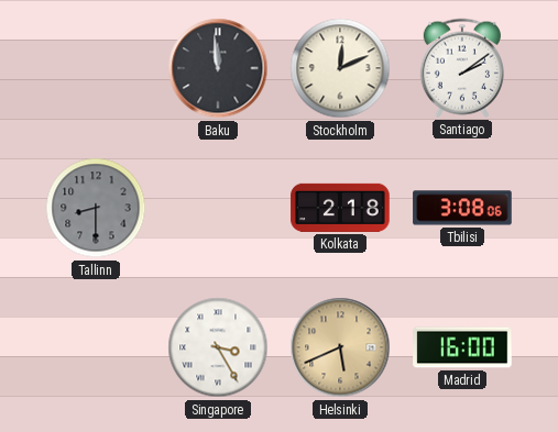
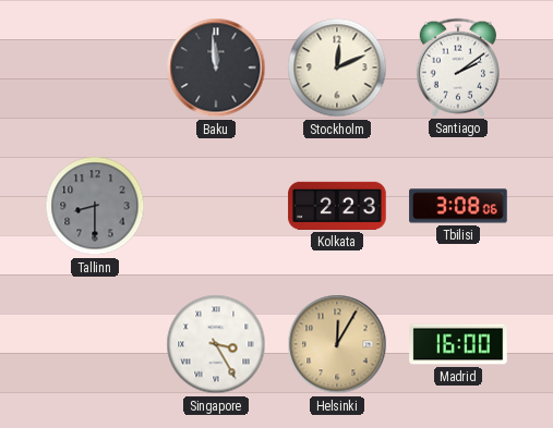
Kolkata: 2:18 -> 2:23
Helsinki: 5:41 -> 12:05
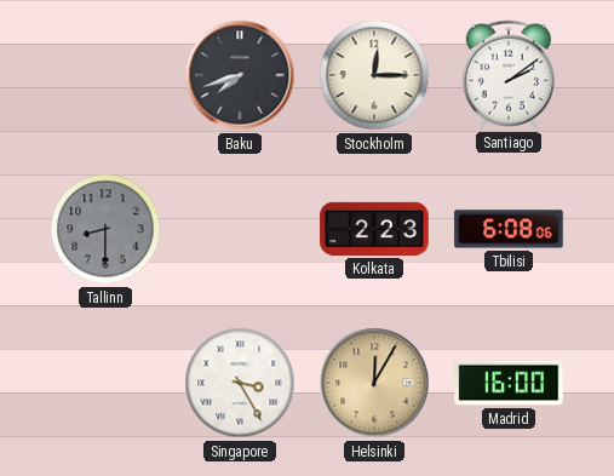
Baku: 11:59 -> 7:42
Stockholm: 12:11 -> 12:15
Tbilisi: 3:08 -> 6:08
